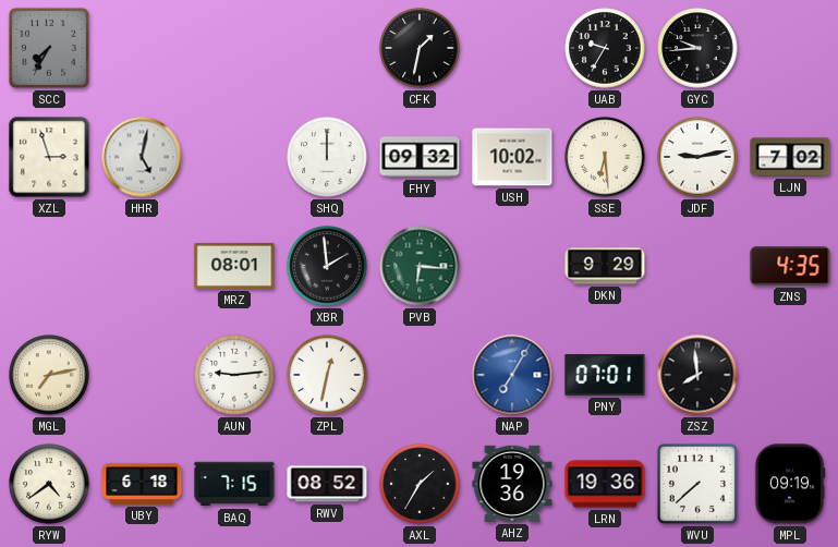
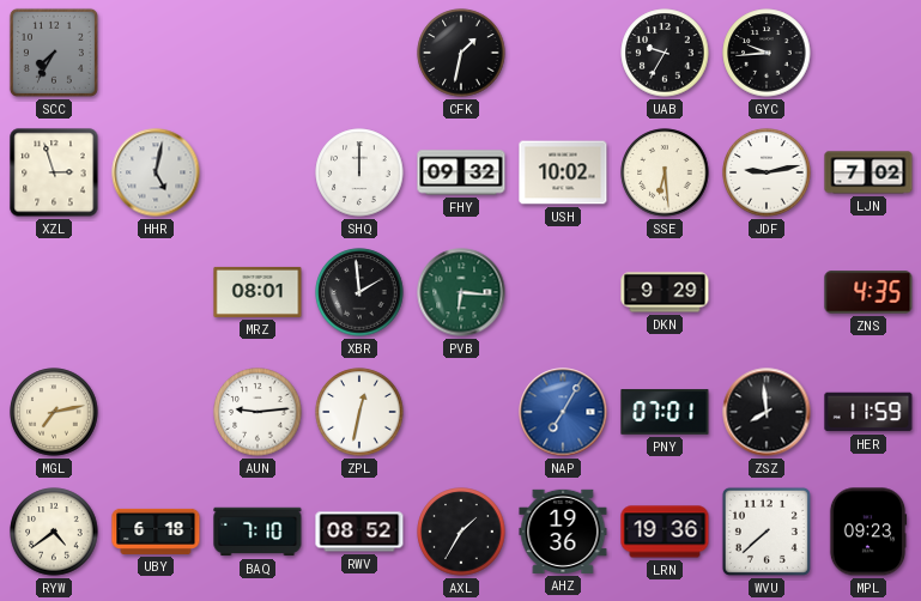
HER: none -> 11:59
BAQ: 7:15 -> 7:10
MPL: 09:19 -> 09:23
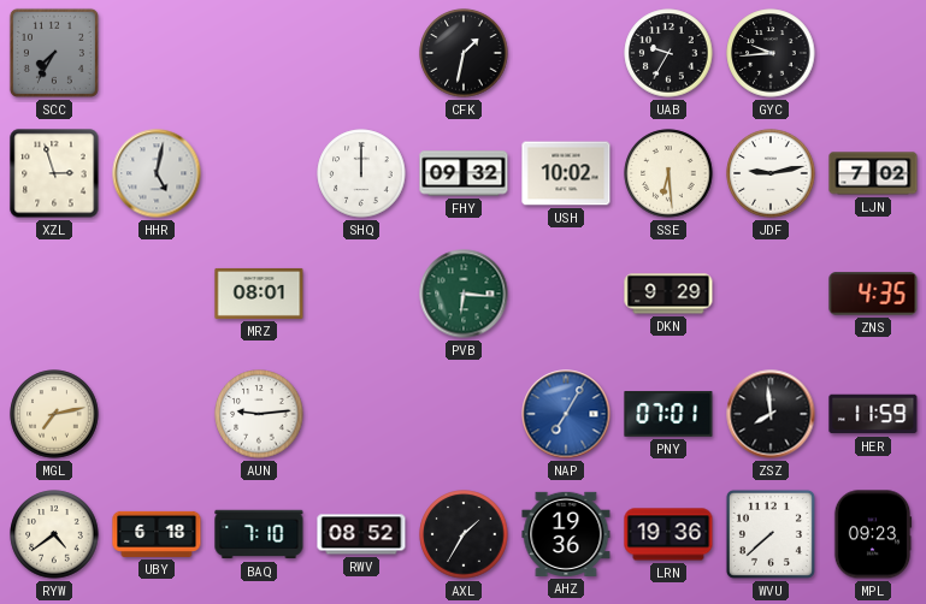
XBR: 1:59 -> none
ZPL: 12:32 -> none
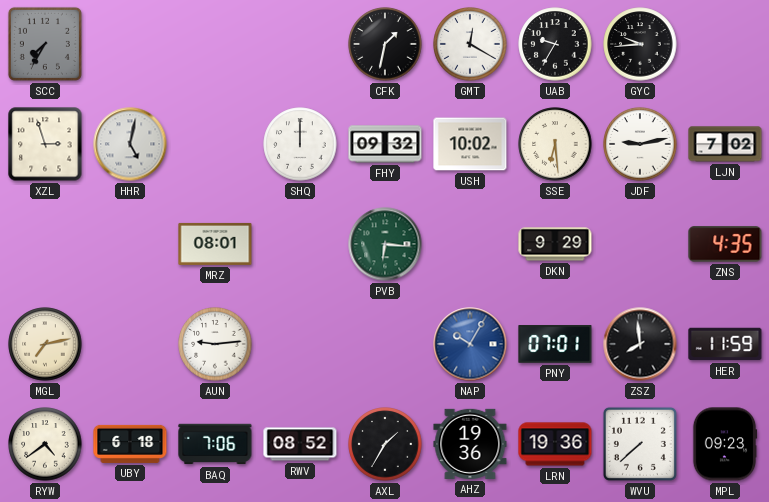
GMT: none -> 12:20
NAP: 7:05 -> 10:05
BAQ: 7:10 -> 7:06
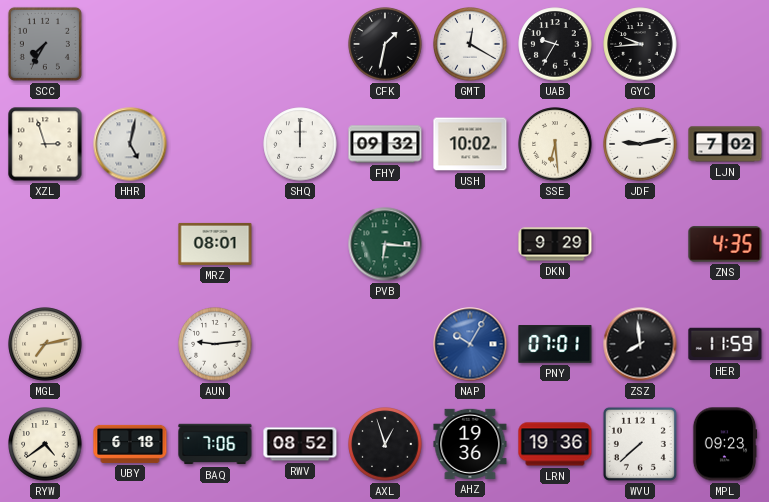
AXL: 1:35 -> 12:57
